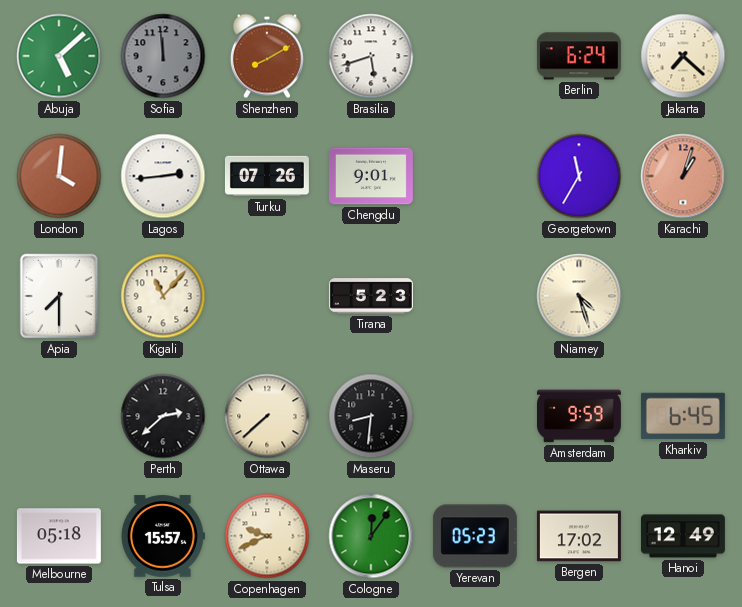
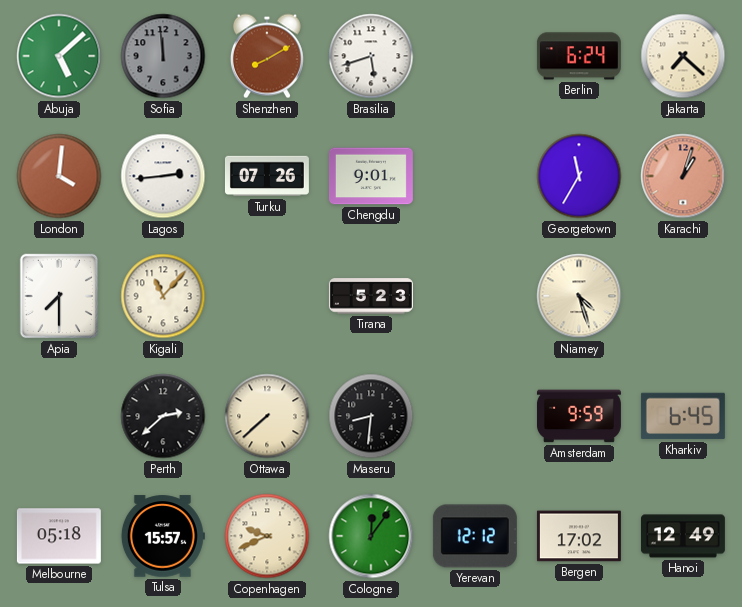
Yerevan: 05:23 -> 12:12
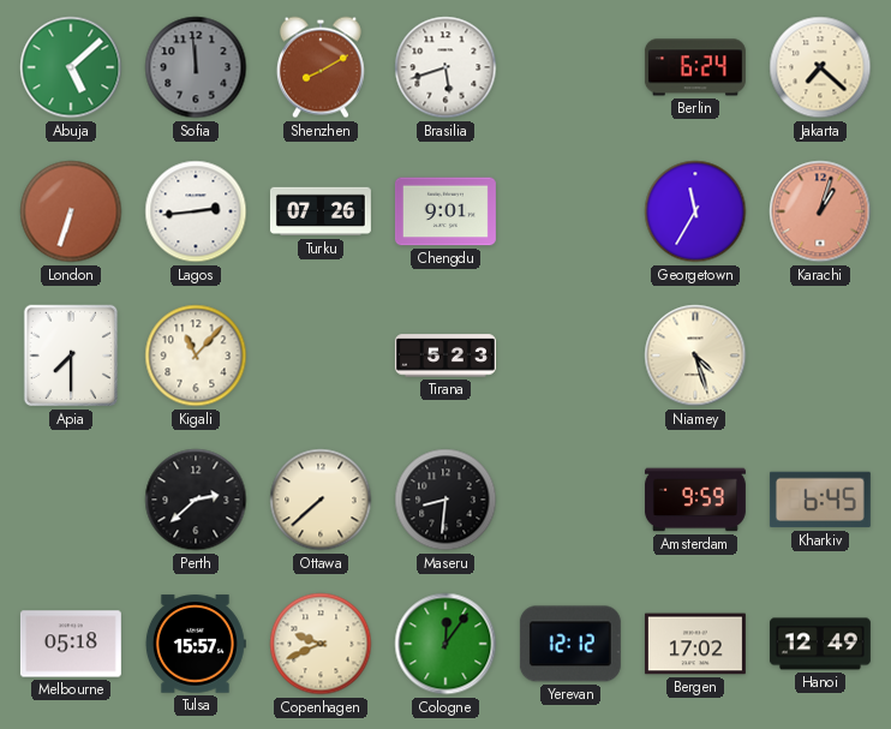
London: 4:01 -> 6:33
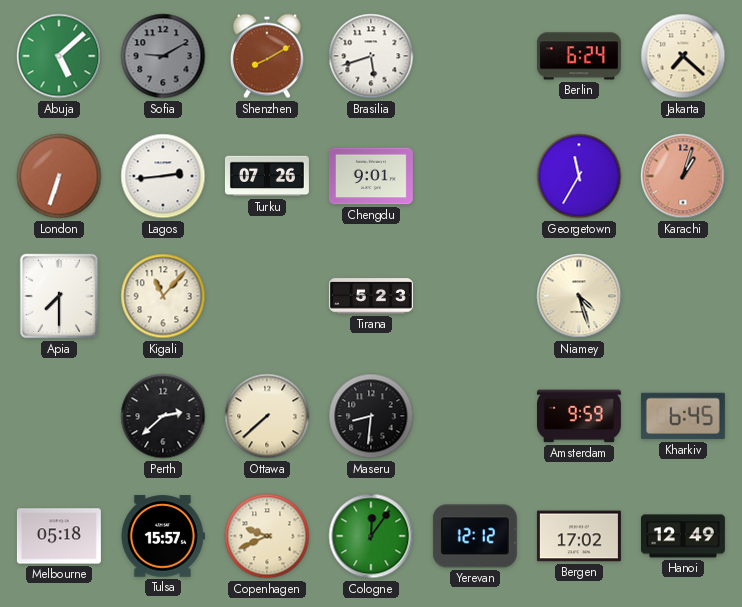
Sofia: 11:59 -> 9:10
